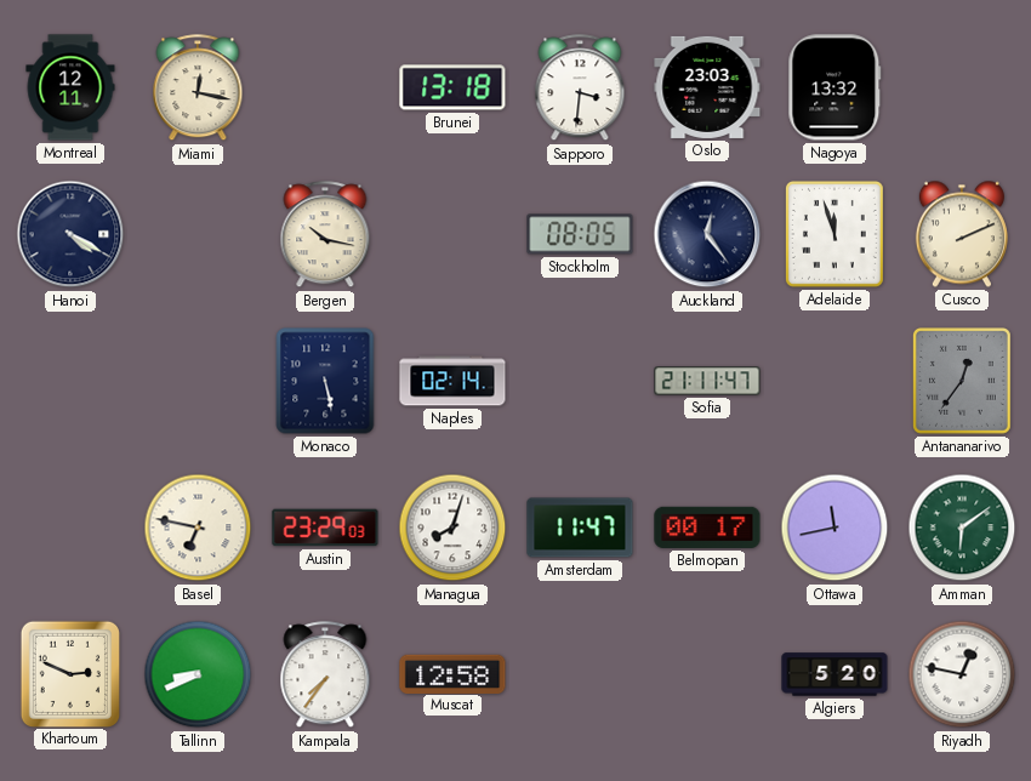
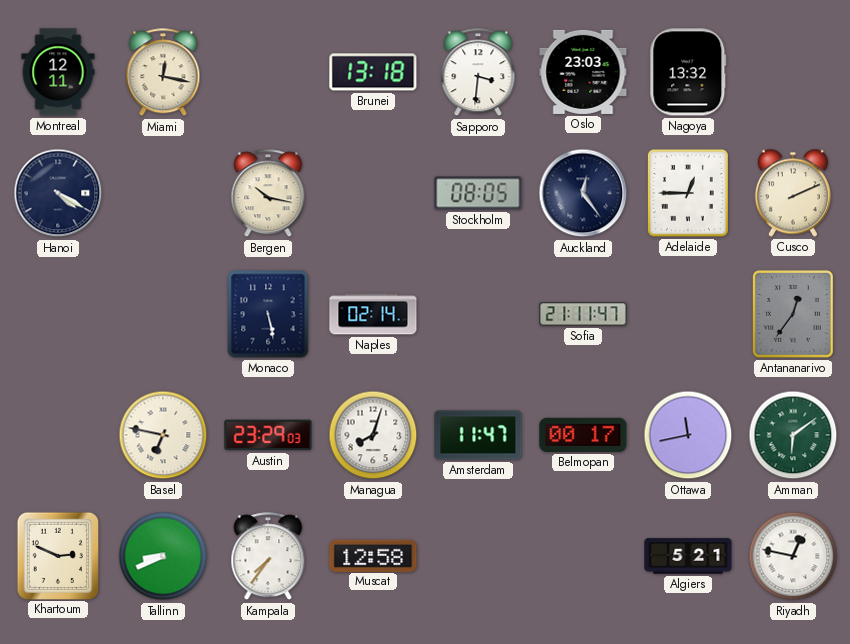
Adelaide: 11:57 -> 12:45
Algiers: 5:20 -> 5:21
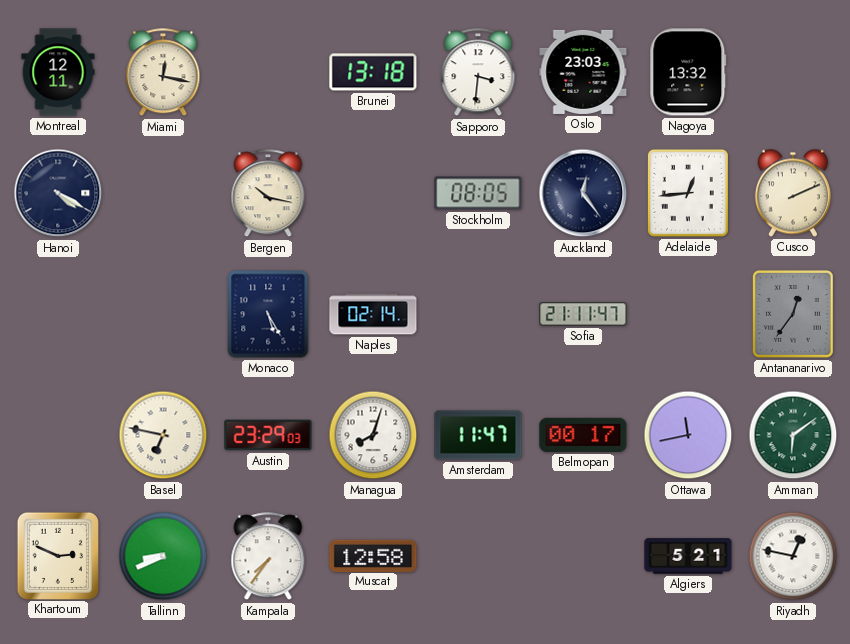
Adelaide: 12:45 -> 12:44
Monaco: 5:28 -> 5:25
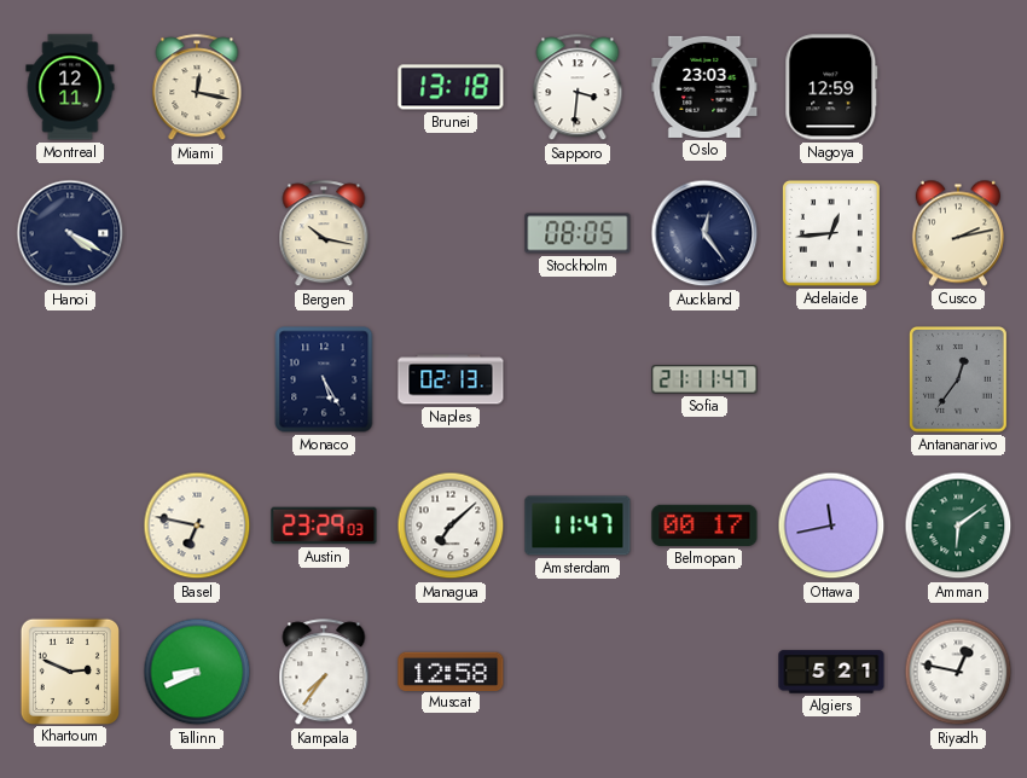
Nagoya: 13:32 -> 12:59
Cusco: 2:11 -> 2:13
Naples: 02:14 -> 02:13
Managua: 8:03 -> 7:08
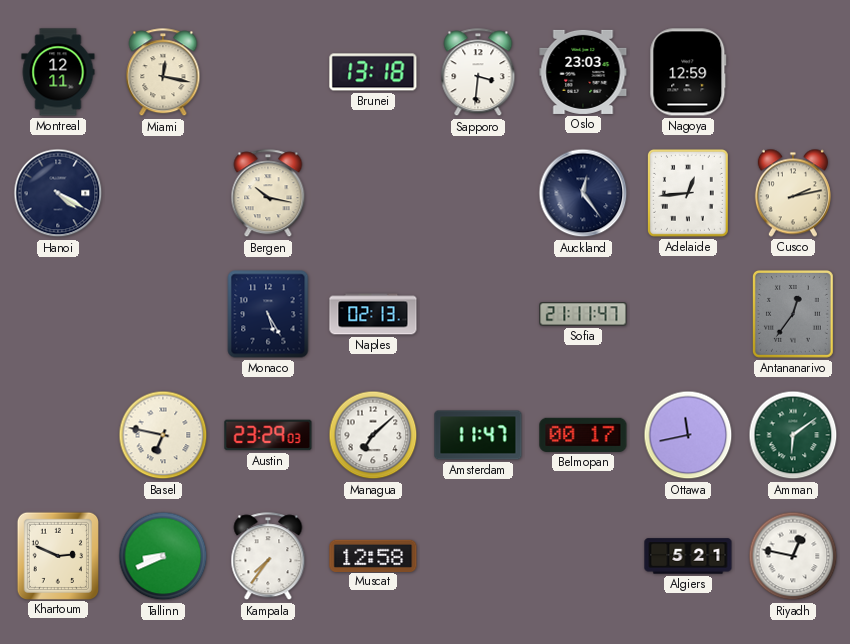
Stockholm: 08:05 -> none
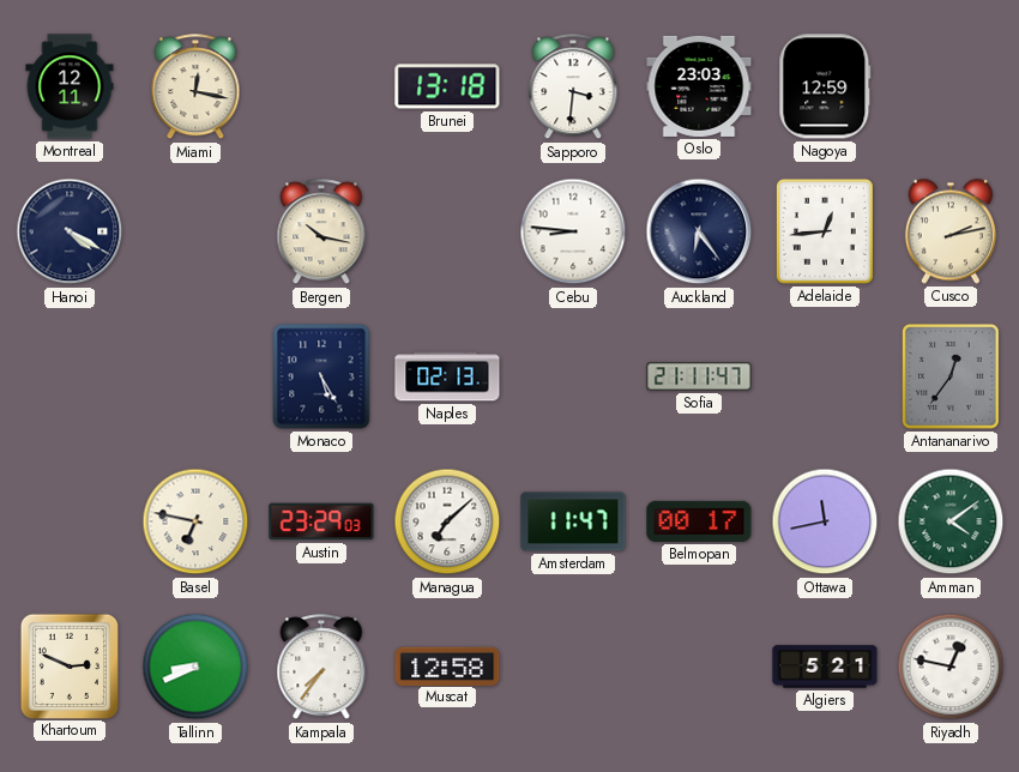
Cebu: none -> 8:46
Auckland: 12:24 -> 6:24
Amman: 6:09 -> 4:09
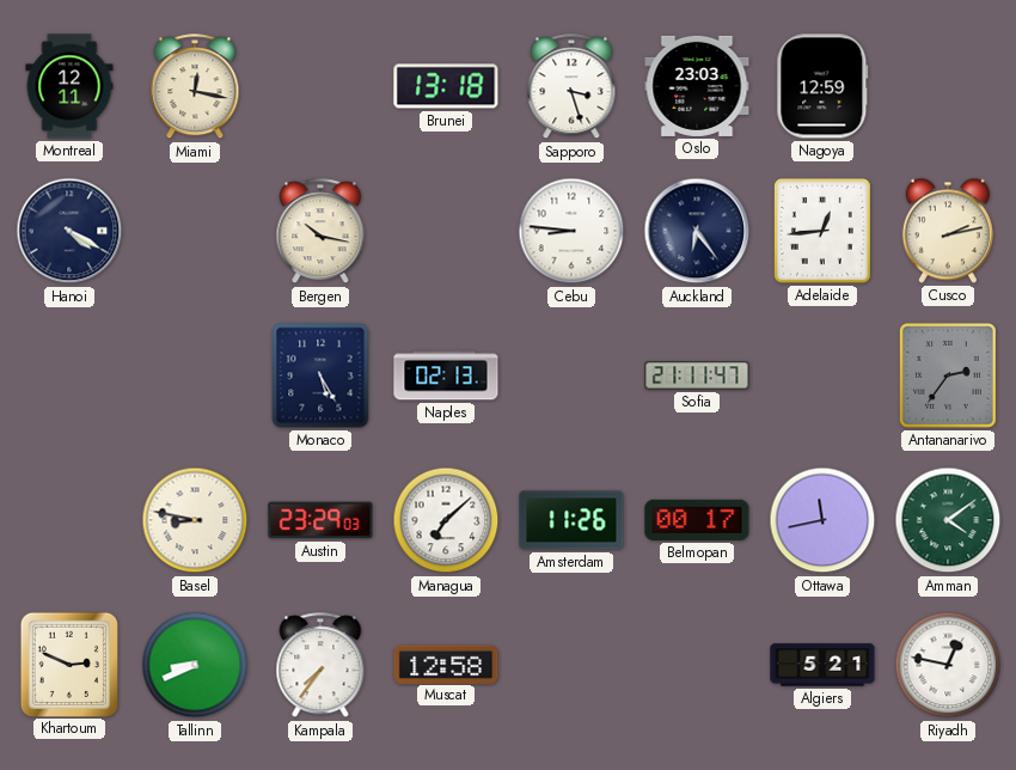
Sapporo: 3:31 -> 3:27
Antananarivo: 12:36 -> 2:36
Basel: 6:47 -> 8:47
Amsterdam: 11:47 -> 11:26
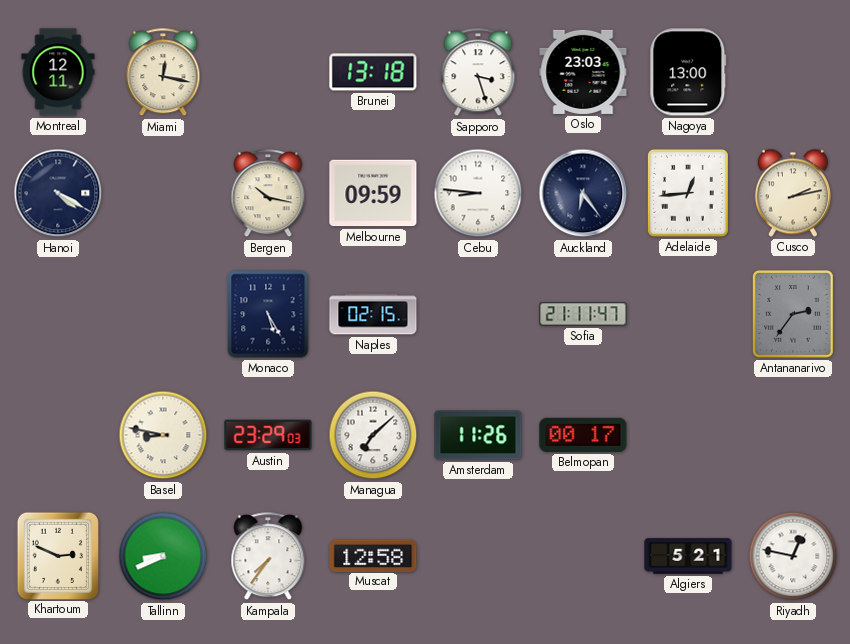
Nagoya: 12:59 -> 13:00
Melbourne: none -> 09:59
Naples: 02:13 -> 02:15
Ottawa: 11:43 -> none
Amman: 4:09 -> none
